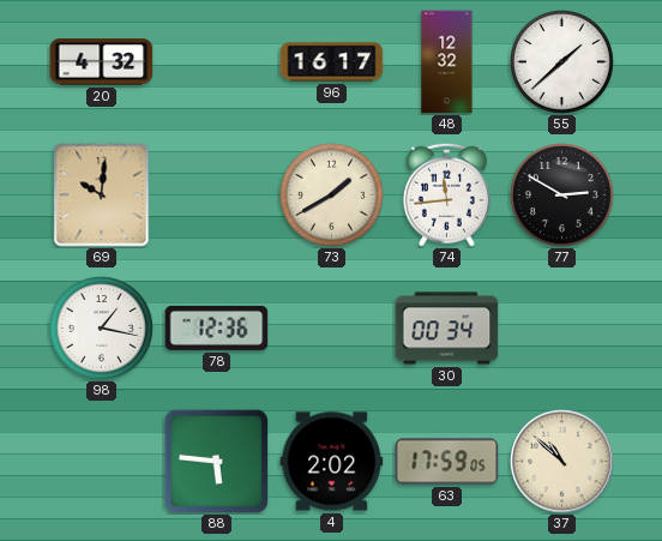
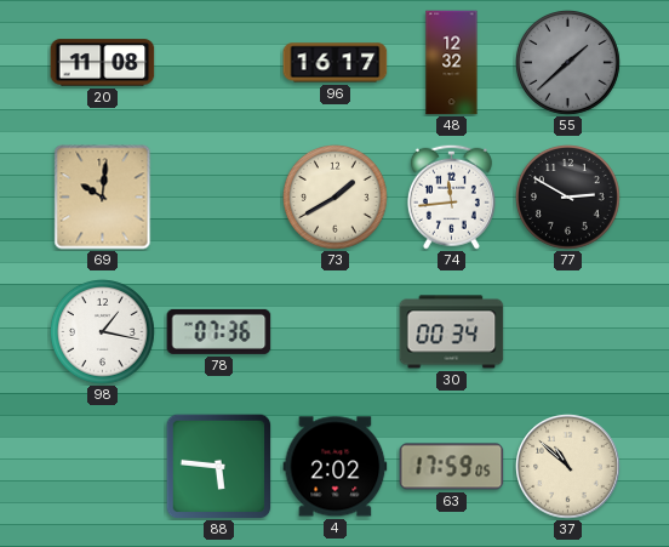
20: 4:32 -> 11:08
55 dial: white -> grey
78: 12:36 -> 07:36
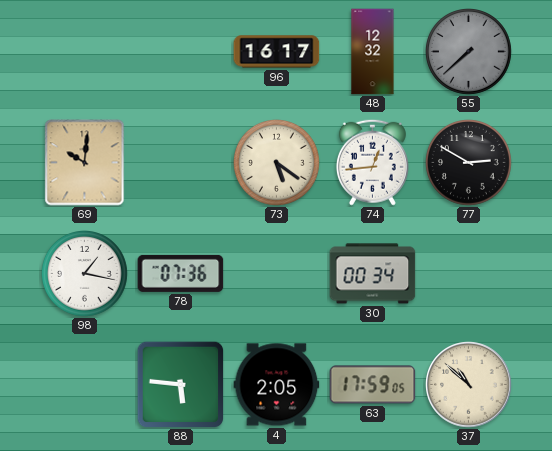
20: 11:08 -> none
55: 1:38 -> 7:38
73: 1:40 -> 5:21
74: 11:44 -> 12:44
4: 2:02 -> 2:05
